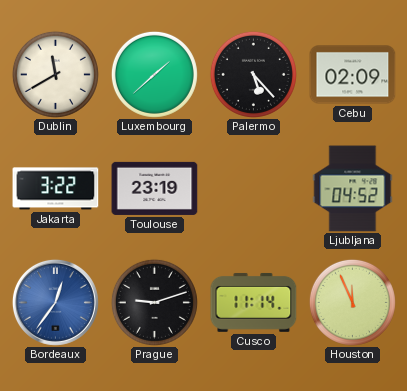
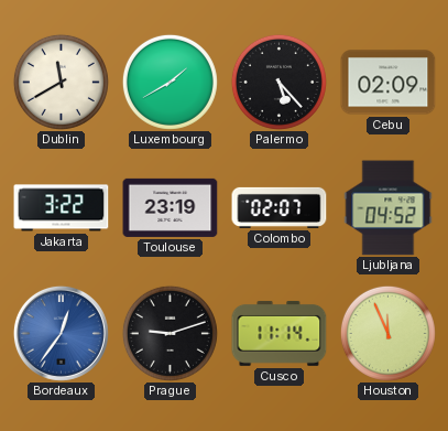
Luxembourg: 1:38 -> 1:40
Colombo: none -> 02:07
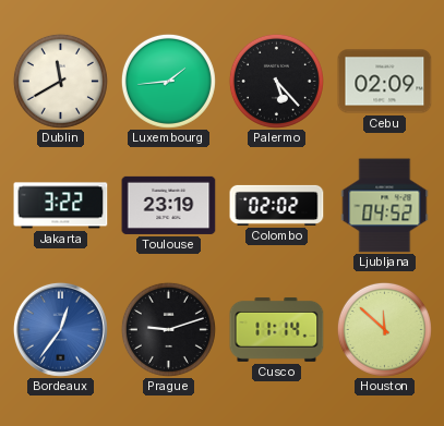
Luxembourg: 1:40 -> 1:44
Colombo: 02:07 -> 02:02
Houston: 11:56 -> 11:52
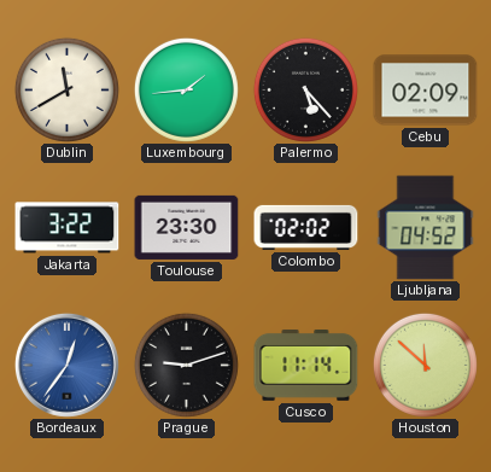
Toulouse: 23:19 -> 23:30
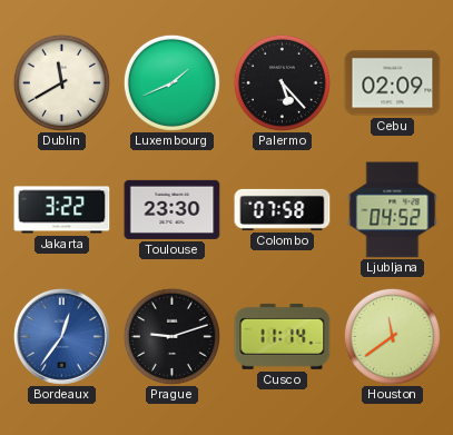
Luxembourg: 1:44 -> 1:41
Colombo: 02:02 -> 07:58
Houston: 11:52 -> 11:39
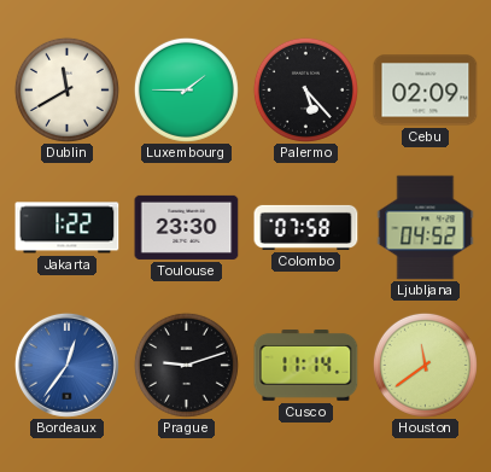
Luxembourg: 1:41 -> 1:45
Jakarta: 3:22 -> 1:22
